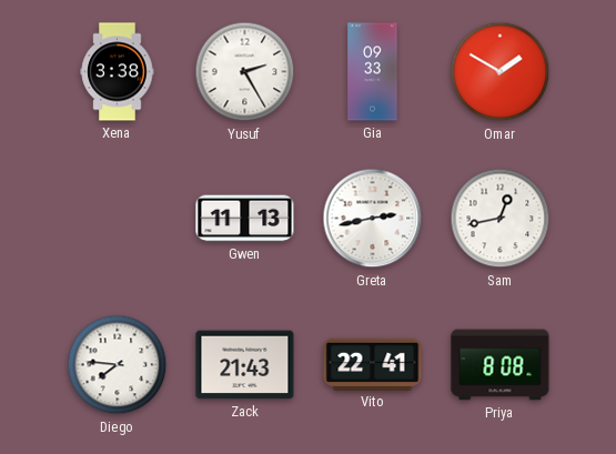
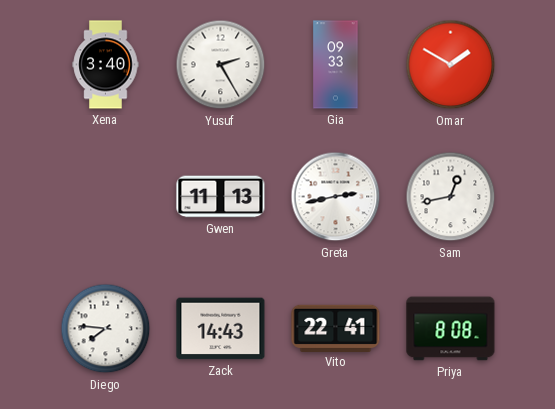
Xena: 3:38 -> 3:40
Zack: 21:43 -> 14:43
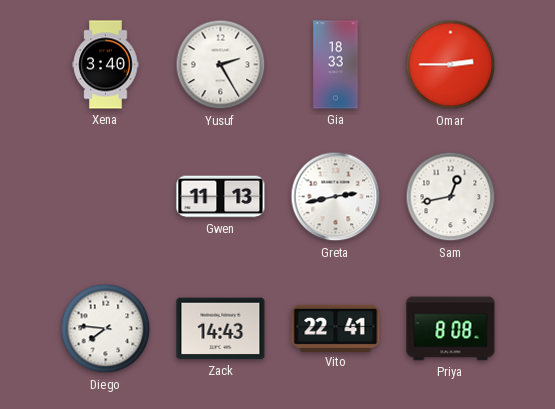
Gia: 09:33 -> 18:33
Omar: 1:50 -> 2:45
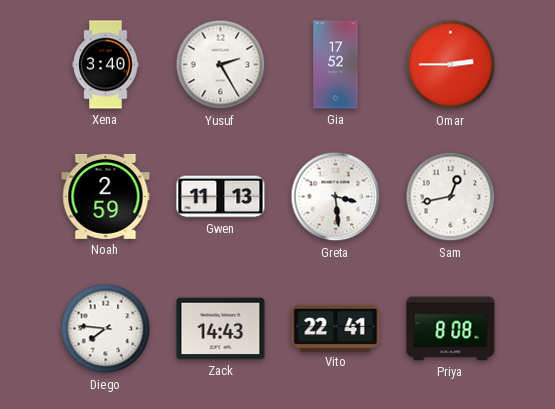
Gia: 18:33 -> 17:52
Noah: none -> 2:59
Greta: 2:43 -> 3:29
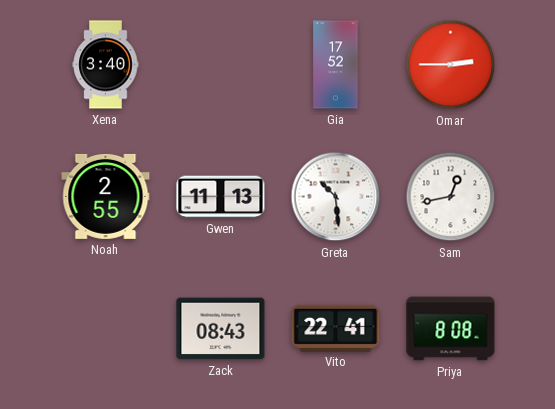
Yusuf: 2:25 -> none
Noah: 2:59 -> 2:55
Greta: 3:29 -> 10:29
Diego: 7:46 -> none
Zack: 14:43 -> 08:43
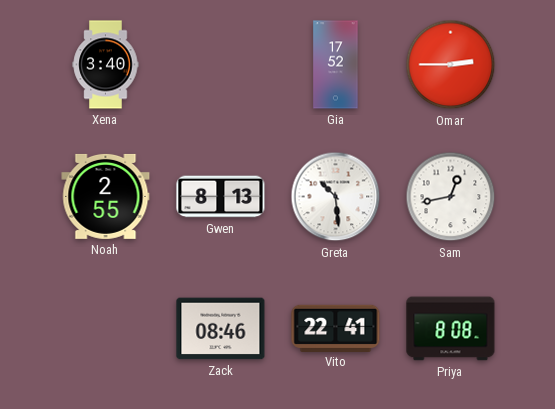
Gwen: 11:13 -> 8:13
Zack: 08:43 -> 08:46
